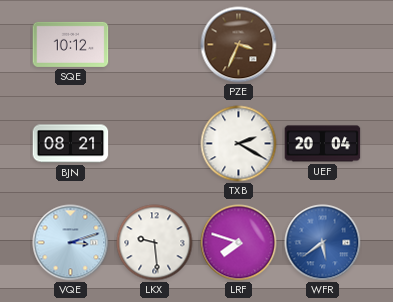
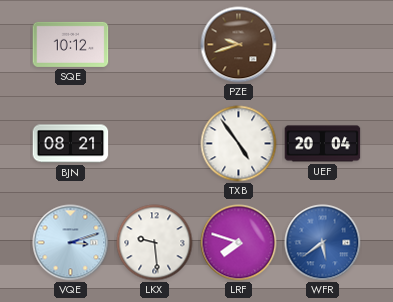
PZE: 3:34 -> 9:42
TXB: 2:20 -> 4:54
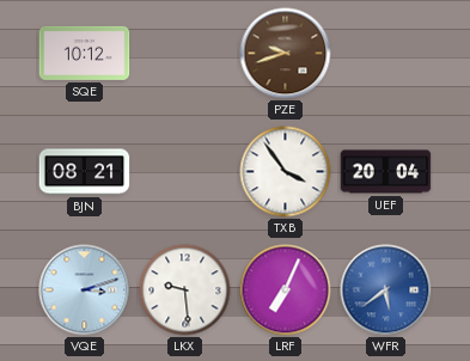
TXB: 4:54 -> 3:54
LRF: 7:48 -> 7:04
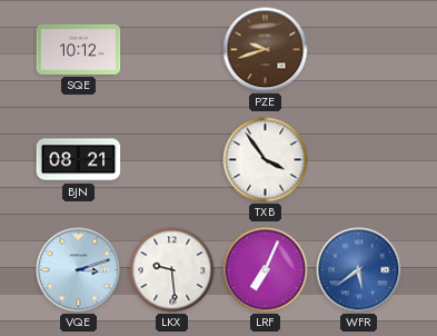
UEF: 20:04 -> none
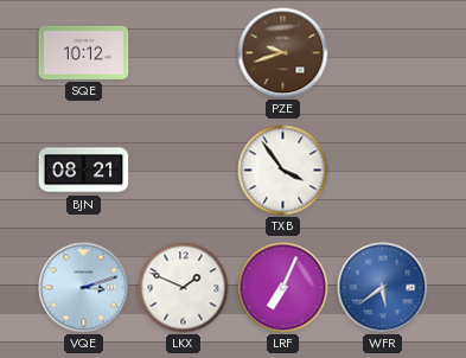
LKX: 9:29 -> 1:49
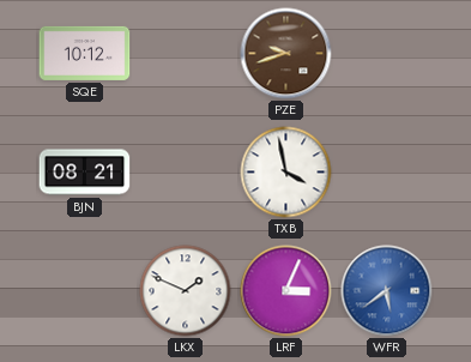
TXB: 3:54 -> 3:58
VQE: 3:12 -> none
LRF: 7:04 -> 3:04
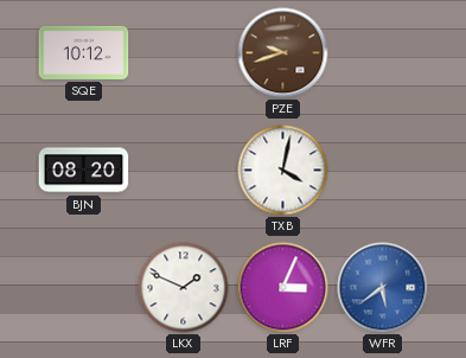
BJN: 08:21 -> 08:20
TXB: 3:58 -> 4:02
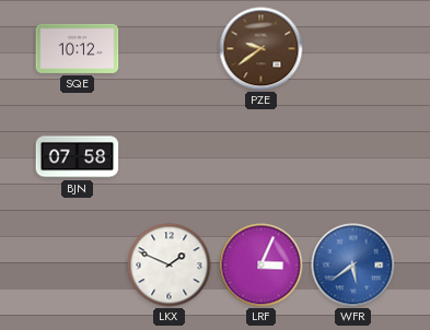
PZE: 9:42 -> 9:39
BJN: 08:20 -> 07:58
TXB: 4:02 -> none
